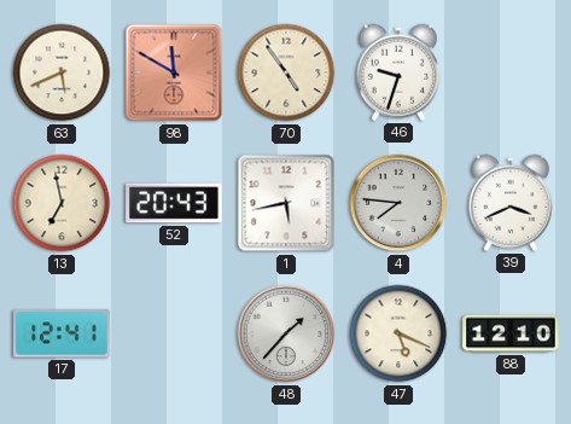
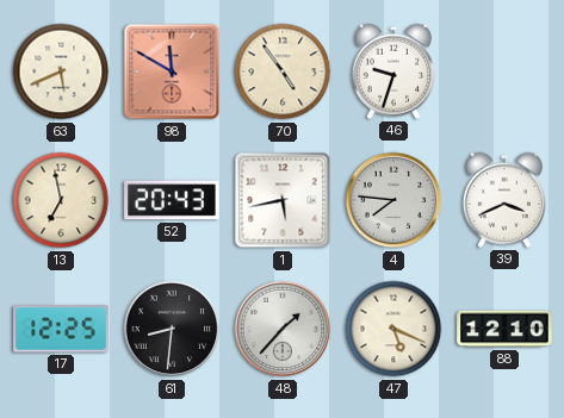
17: 12:41 -> 12:25
61: none -> 8:31
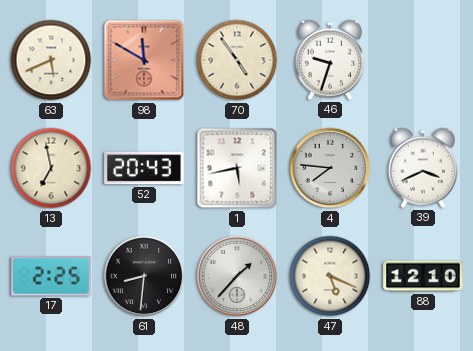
17: 12:25 -> 2:25
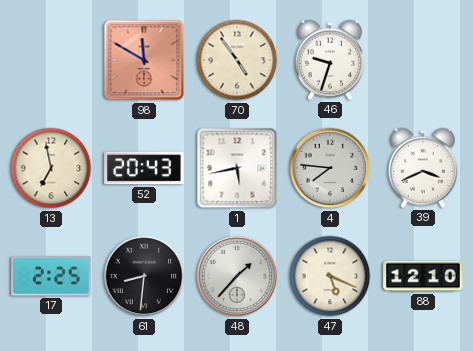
63: 5:41 -> none
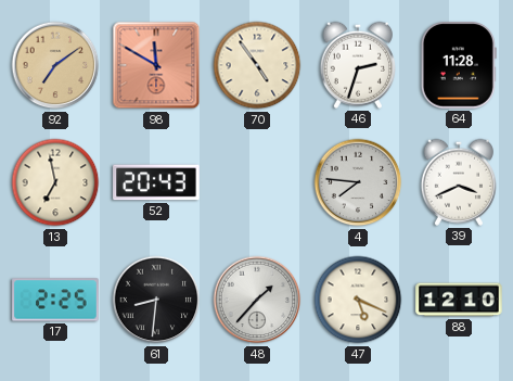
92: none -> 7:09
46: 9:33 -> 2:33
64: none -> 11:28
1: 5:43 -> none
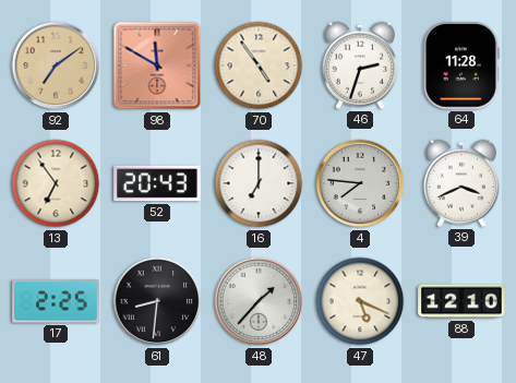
13: 6:58 -> 6:54
16: none -> 7:00
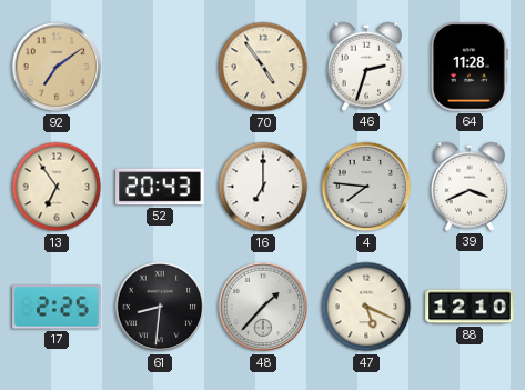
98: 11:50 -> none
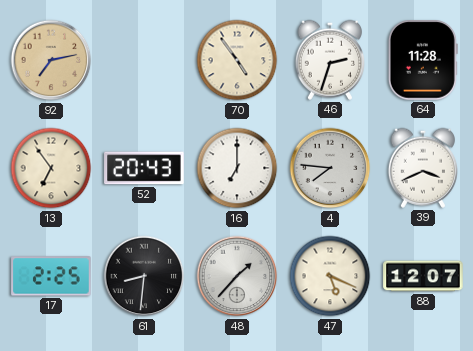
92: 7:09 -> 7:13
88: 12:10 -> 12:07
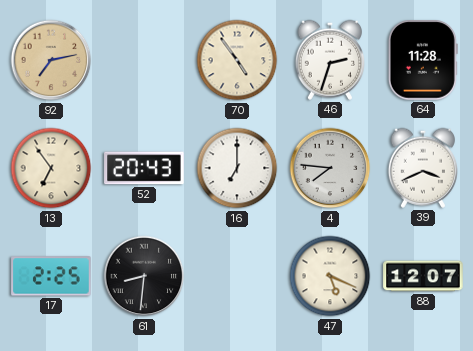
48: 1:37 -> none
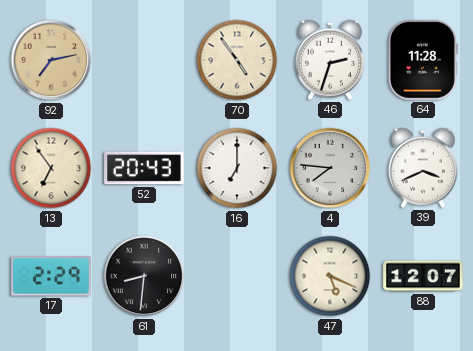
17: 2:25 -> 2:29
